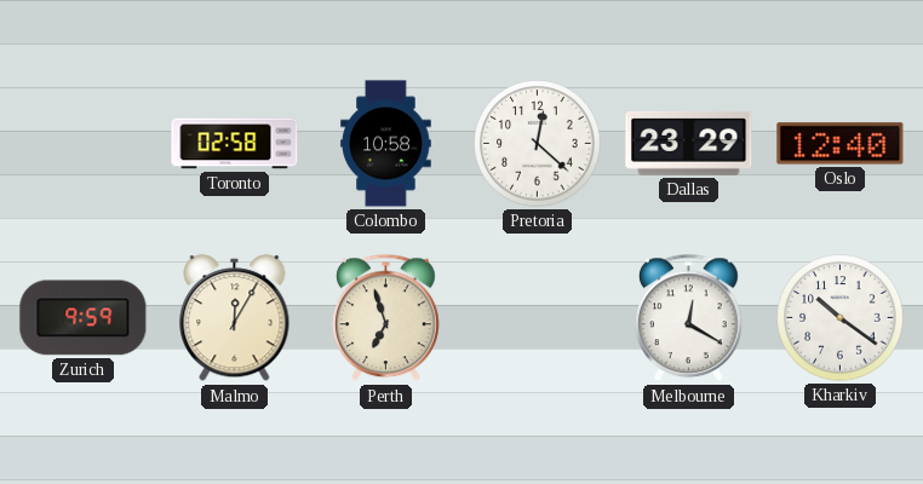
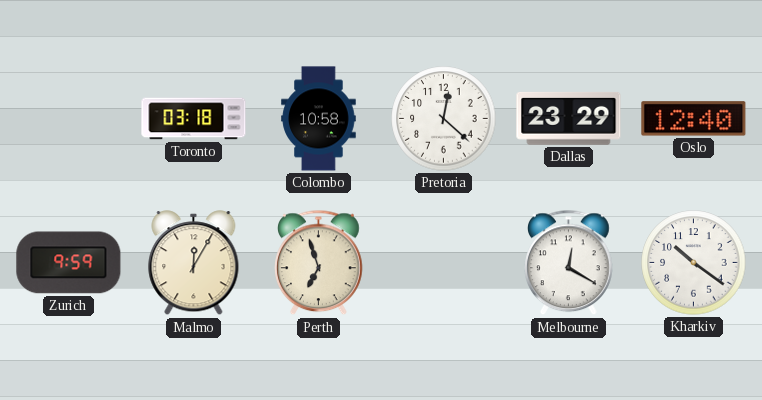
Toronto: 02:58 -> 03:18
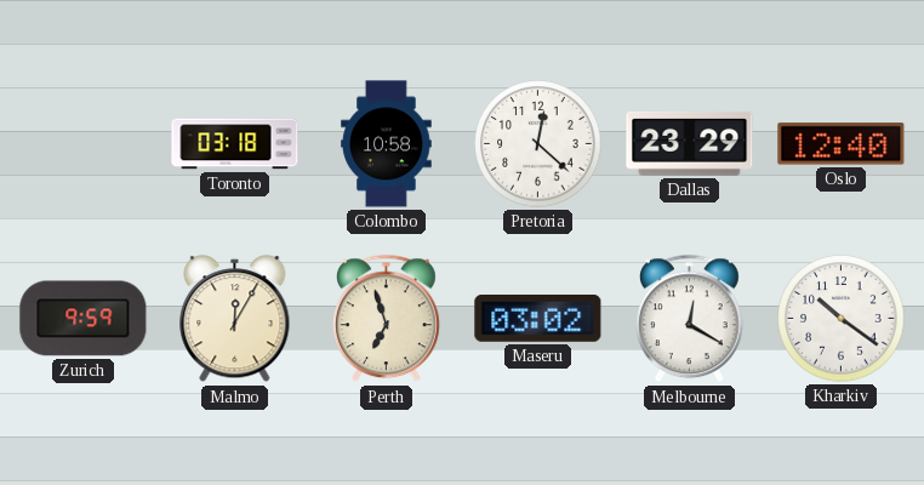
Maseru: none -> 03:02
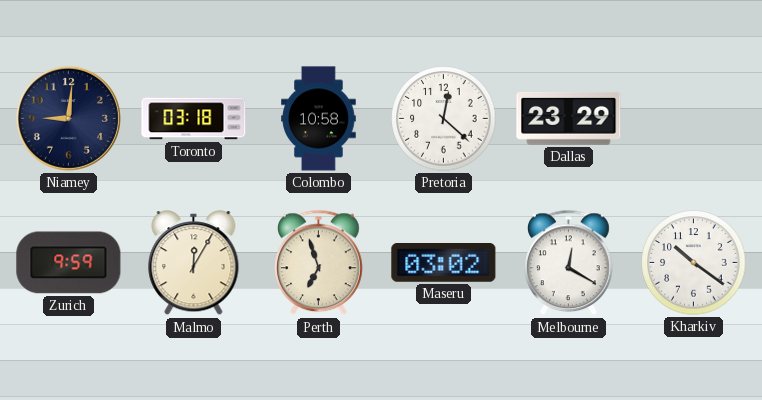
Niamey: none -> 9:01
Oslo: 12:40 -> none
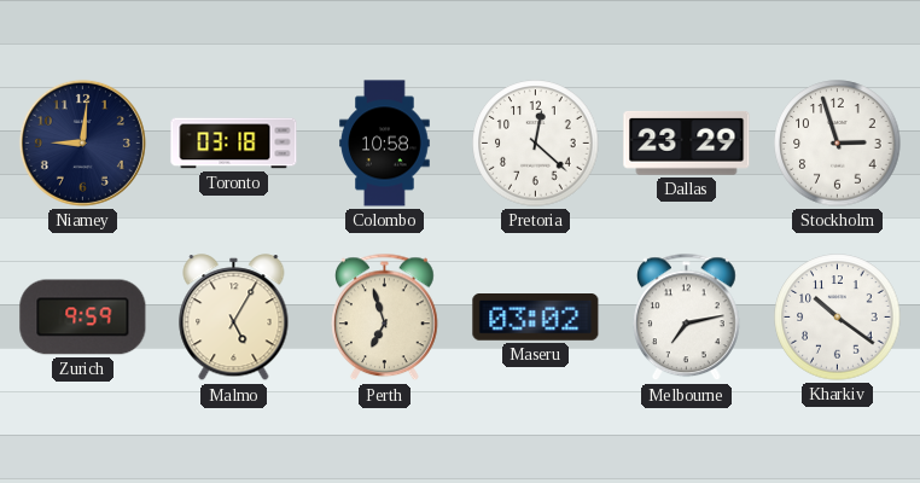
Stockholm: none -> 2:57
Malmo: 12:05 -> 5:05
Melbourne: 12:20 -> 7:13
